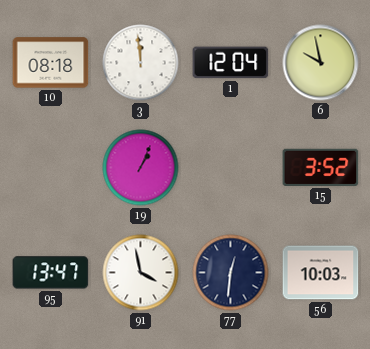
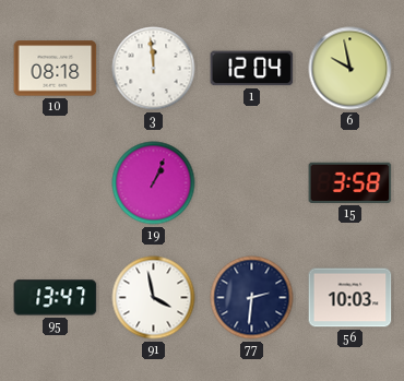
15: 3:52 -> 3:58
77: 12:31 -> 2:31
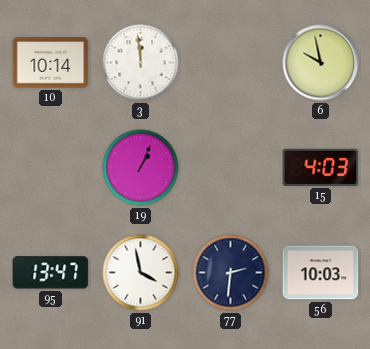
10: 08:18 -> 10:14
1: 12:04 -> none
15: 3:58 -> 4:03
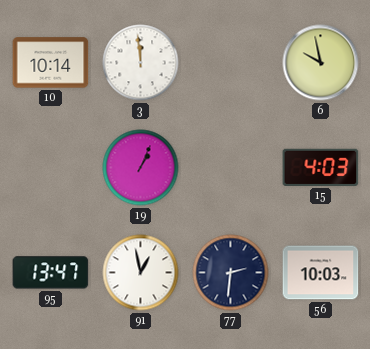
91: 3:58 -> 12:58
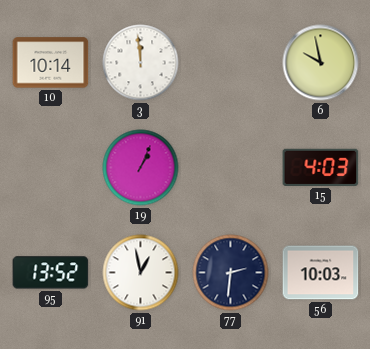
95: 13:47 -> 13:52
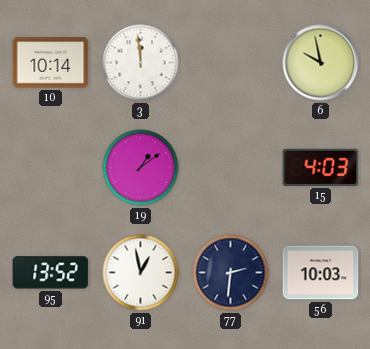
19: 1:04 -> 1:09
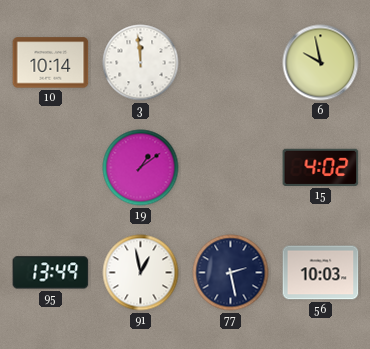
15: 4:03 -> 4:02
95: 13:52 -> 13:49
77: 2:31 -> 2:28
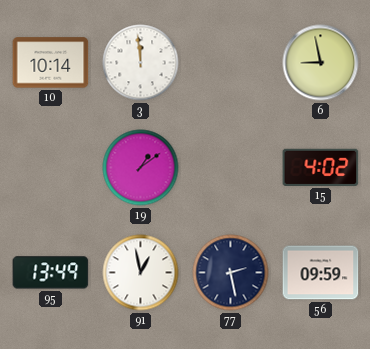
6: 9:58 -> 8:58
56: 10:03 -> 09:59
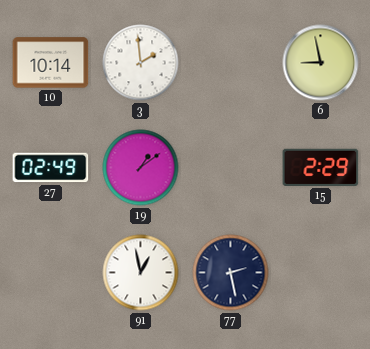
3: 11:59 -> 1:59
27: none -> 02:49
15: 4:02 -> 2:29
95: 13:49 -> none
56: 09:59 -> none
